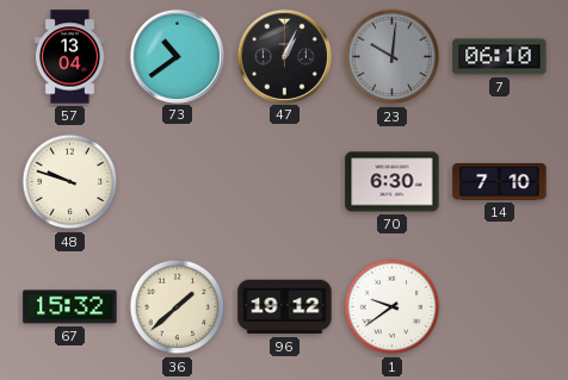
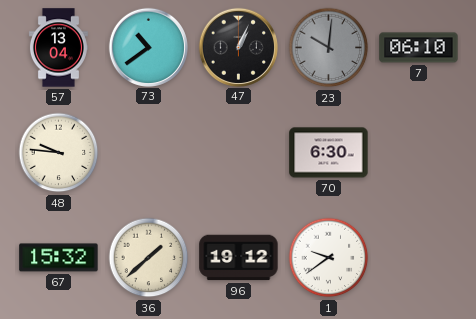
48: 9:48 -> 9:46
14: 7:10 -> none
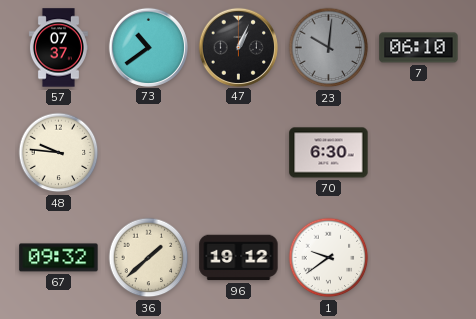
57: 13:04 -> 07:37
67: 15:32 -> 09:32
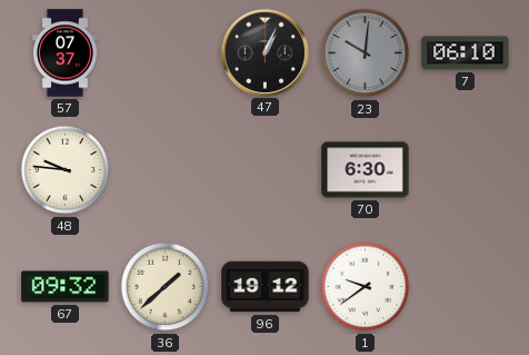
73: 10:39 -> none
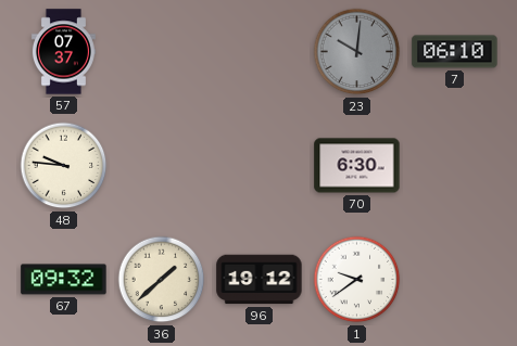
47: 1:04 -> none
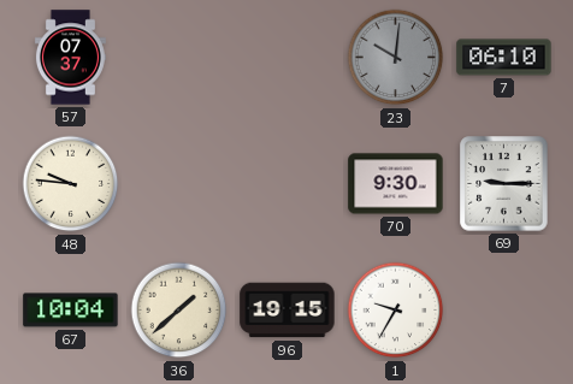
70: 6:30 -> 9:30
69: none -> 9:15
67: 09:32 -> 10:04
96: 19:12 -> 19:15
1: 9:39 -> 9:35
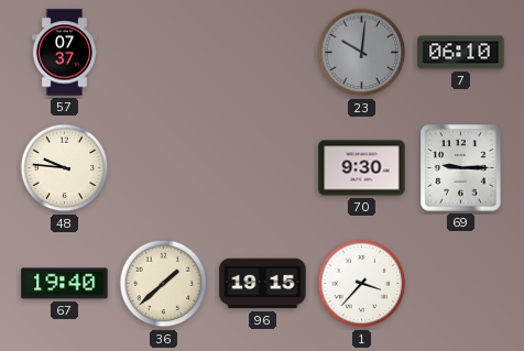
67: 10:04 -> 19:40
1: 9:35 -> 3:37
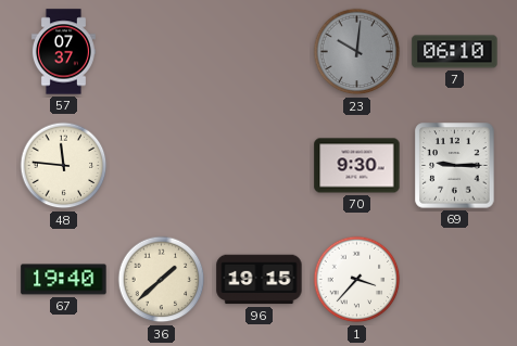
48: 9:46 -> 11:46
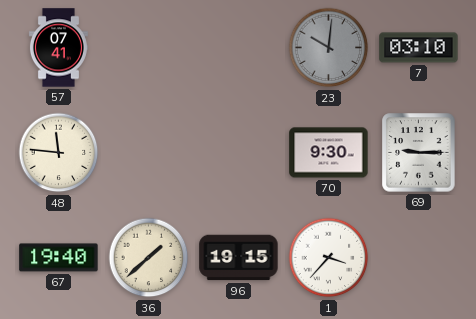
57: 07:37 -> 07:41
7: 06:10 -> 03:10
